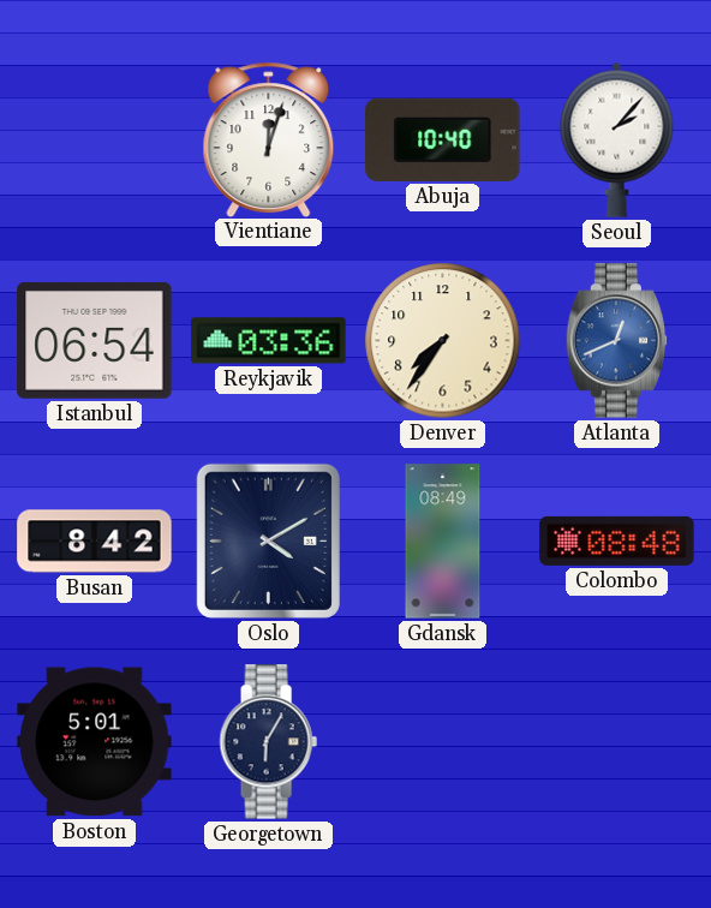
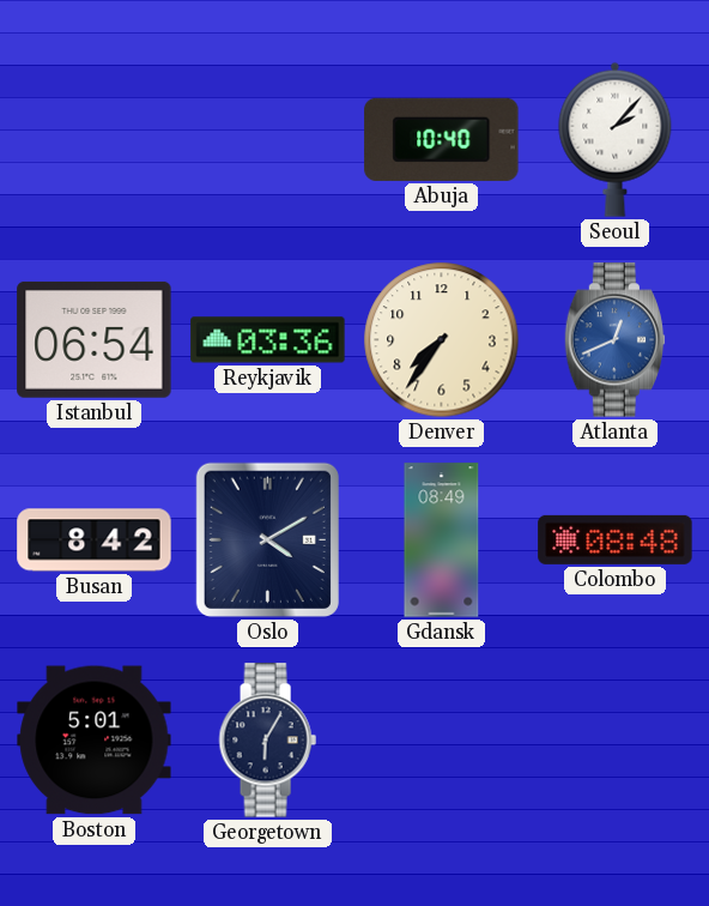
Vientiane: 12:03 -> none
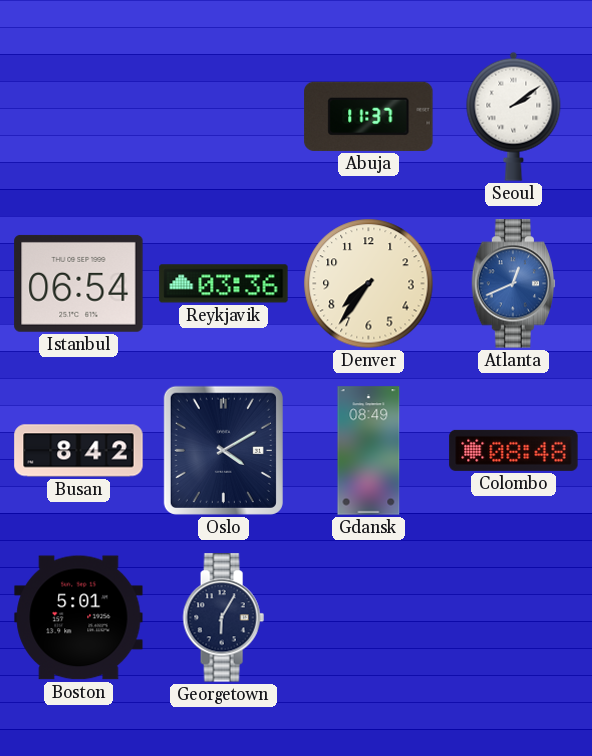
Abuja: 10:40 -> 11:37
Seoul: 2:07 -> 2:09
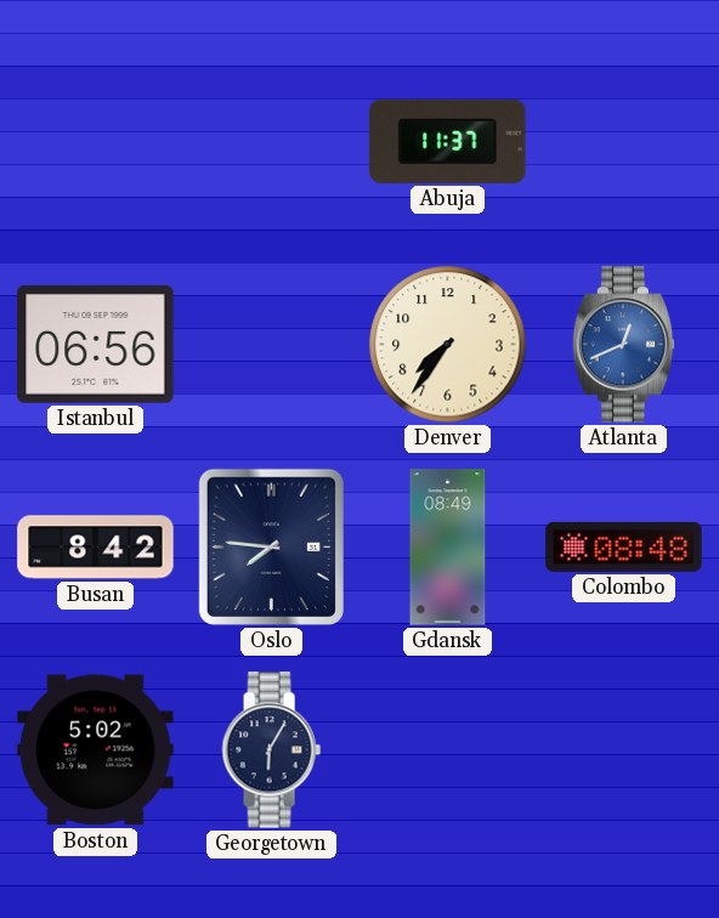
Seoul: 2:09 -> none
Istanbul: 06:54 -> 06:56
Reykjavik: 03:36 -> none
Oslo: 4:10 -> 7:46
Boston: 5:01 -> 5:02
